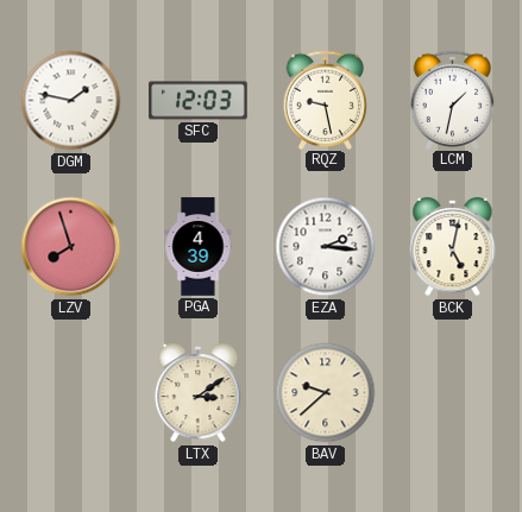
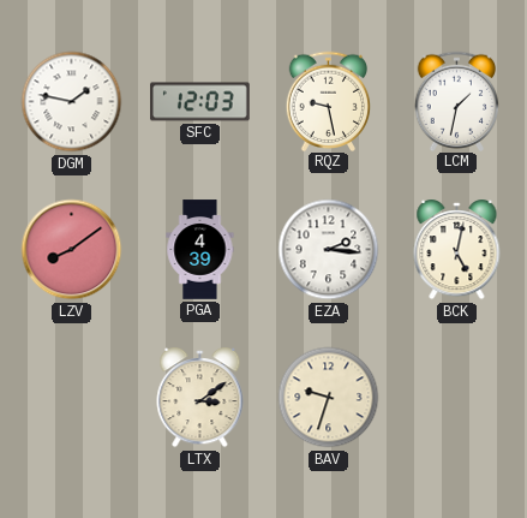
LZV: 7:57 -> 8:09
BAV: 9:38 -> 9:33
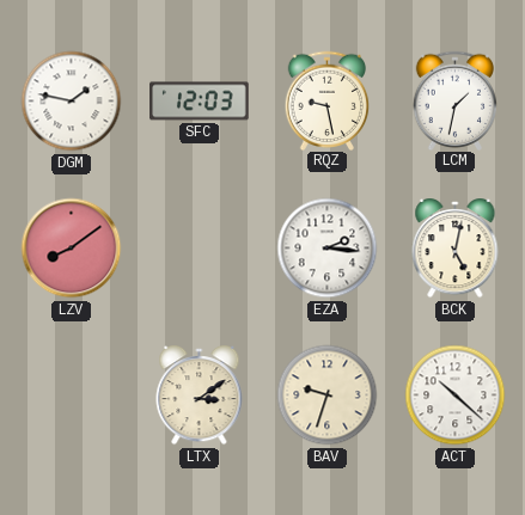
PGA: 4:39 -> none
ACT: none -> 10:22
